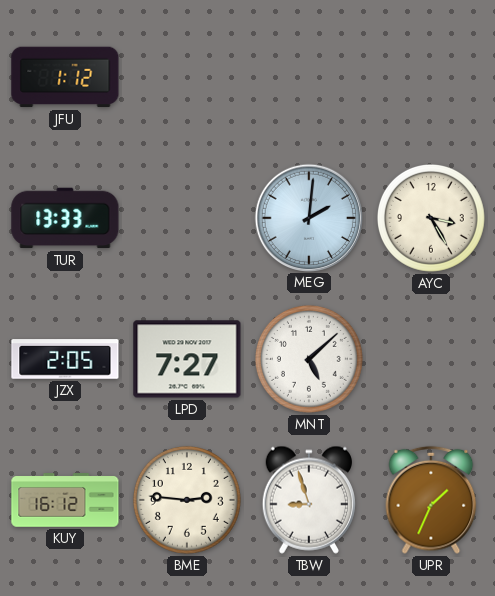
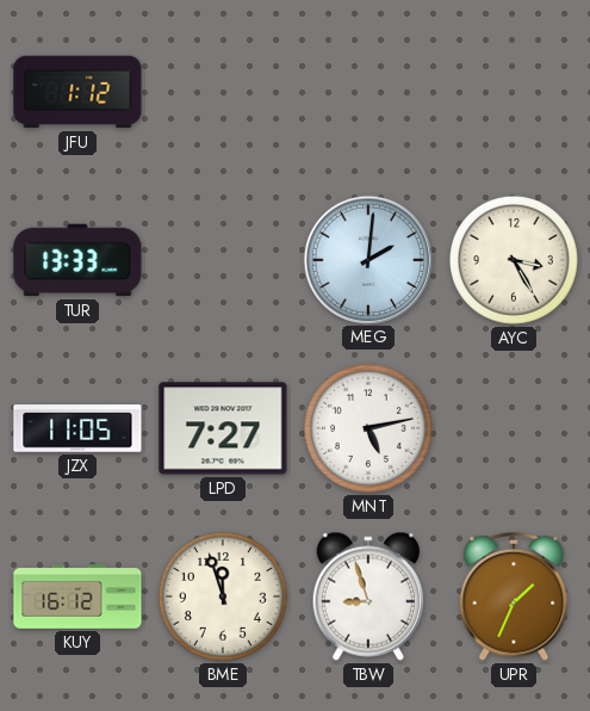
JZX: 2:05 -> 11:05
MNT: 5:08 -> 5:13
BME: 2:46 -> 11:57
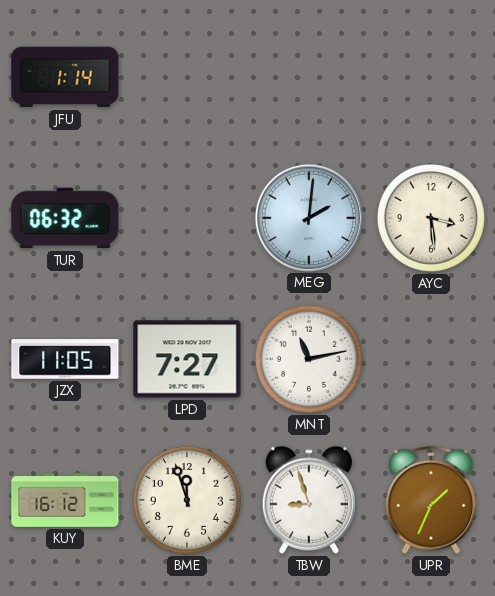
JFU: 1:12 -> 1:14
TUR: 13:33 -> 06:32
AYC: 3:25 -> 3:29
MNT: 5:13 -> 11:13
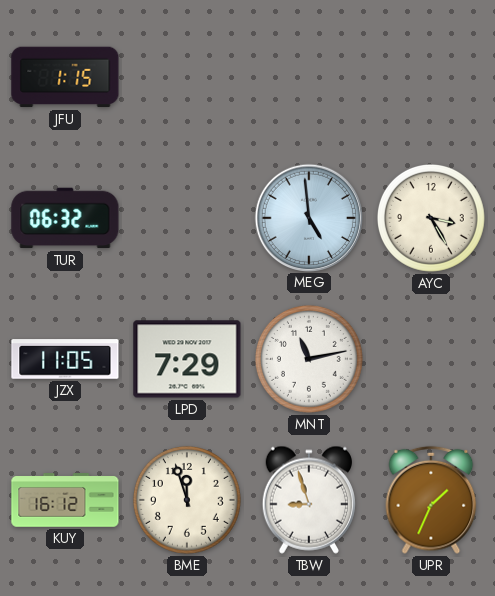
JFU: 1:14 -> 1:15
MEG: 2:01 -> 4:59
AYC: 3:29 -> 3:25
LPD: 7:27 -> 7:29
